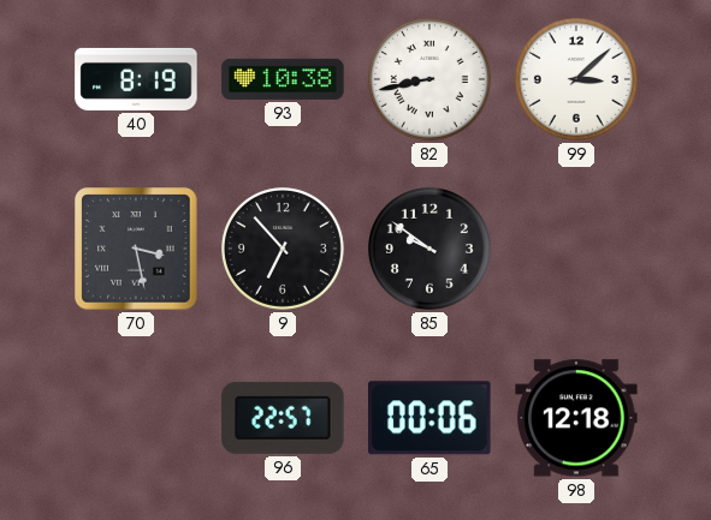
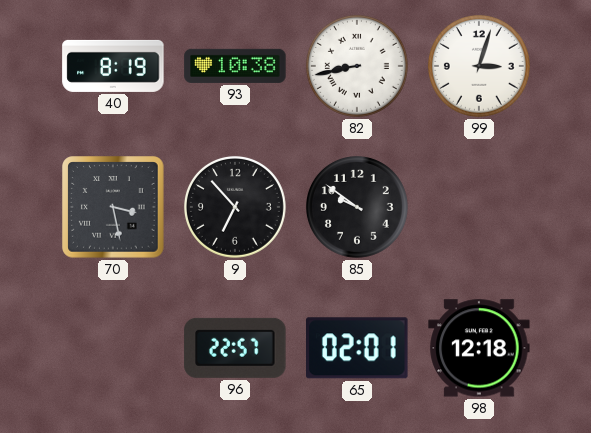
99: 3:08 -> 3:03
65: 00:06 -> 02:01
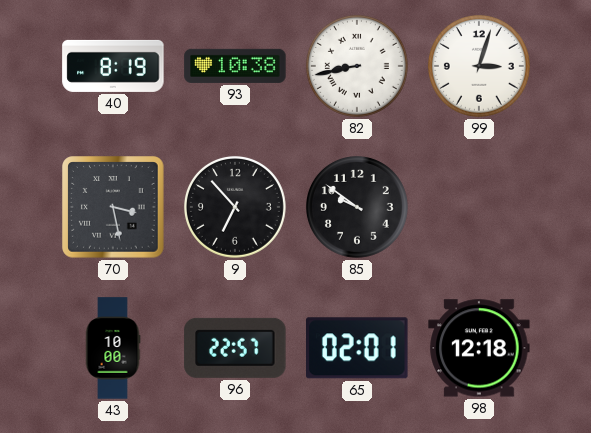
43: none -> 10:00
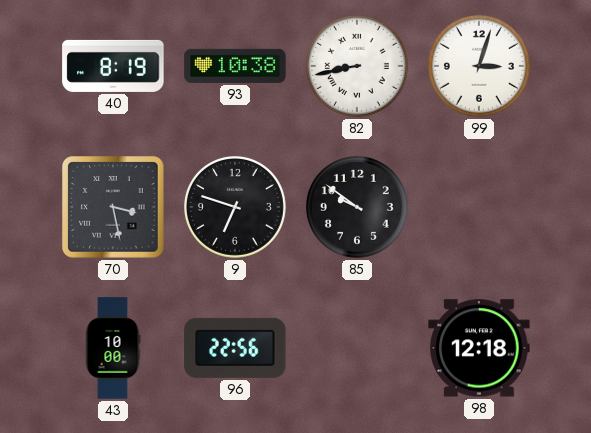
9: 6:53 -> 6:48
96: 22:57 -> 22:56
65: 02:01 -> none
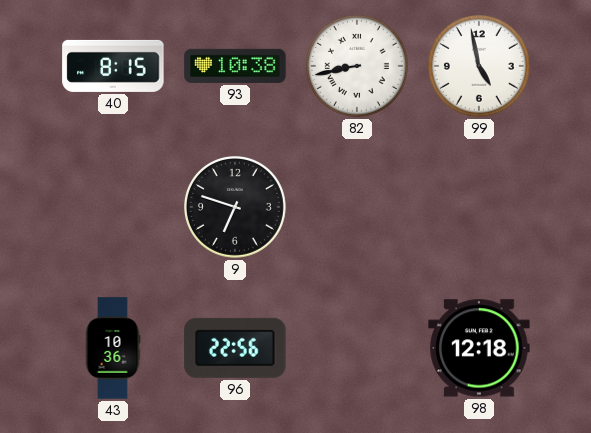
40: 8:19 -> 8:15
99: 3:03 -> 4:58
70: 3:28 -> none
85: 9:51 -> none
43: 10:00 -> 10:36
